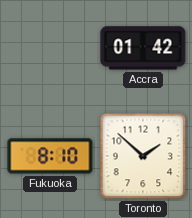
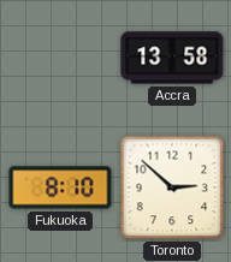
Accra: 01:42 -> 13:58
Toronto: 1:52 -> 2:52
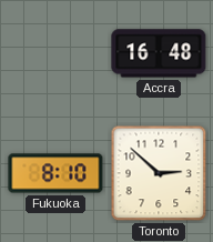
Accra: 13:58 -> 16:48
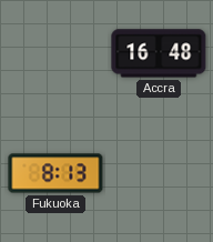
Fukuoka: 8:10 -> 8:13
Toronto: 2:52 -> none
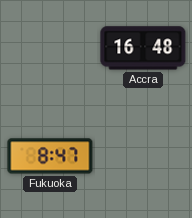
Fukuoka: 8:13 -> 8:47
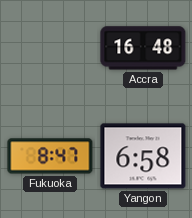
Yangon: none -> 6:58
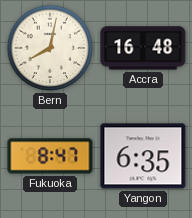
Bern: none -> 8:02
Yangon: 6:58 -> 6:35
